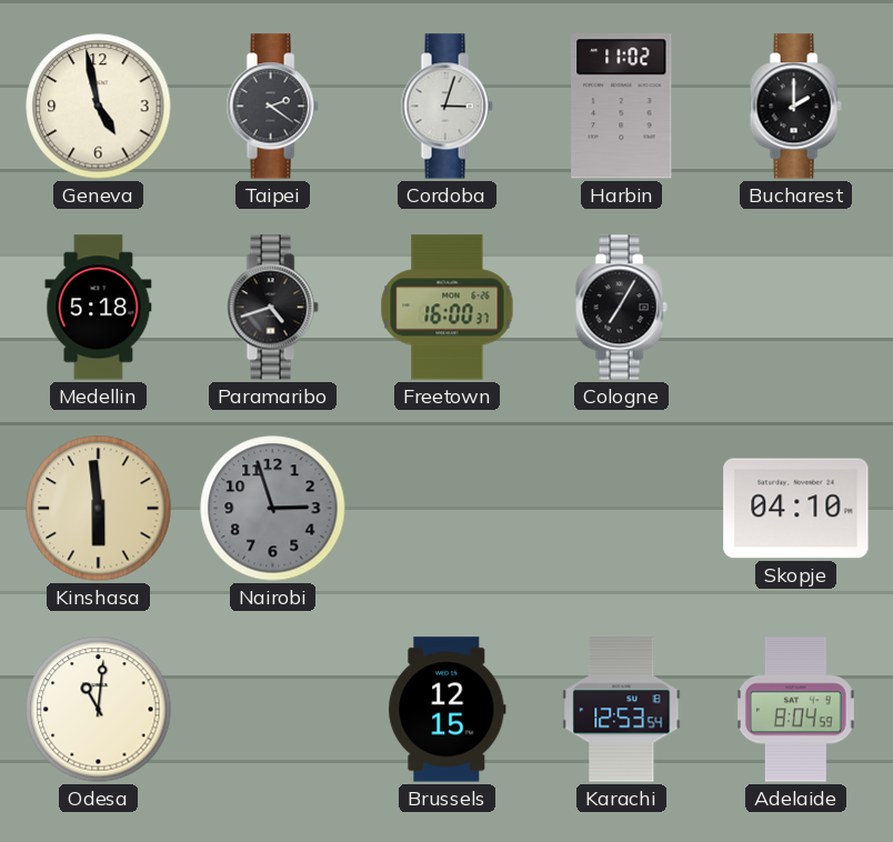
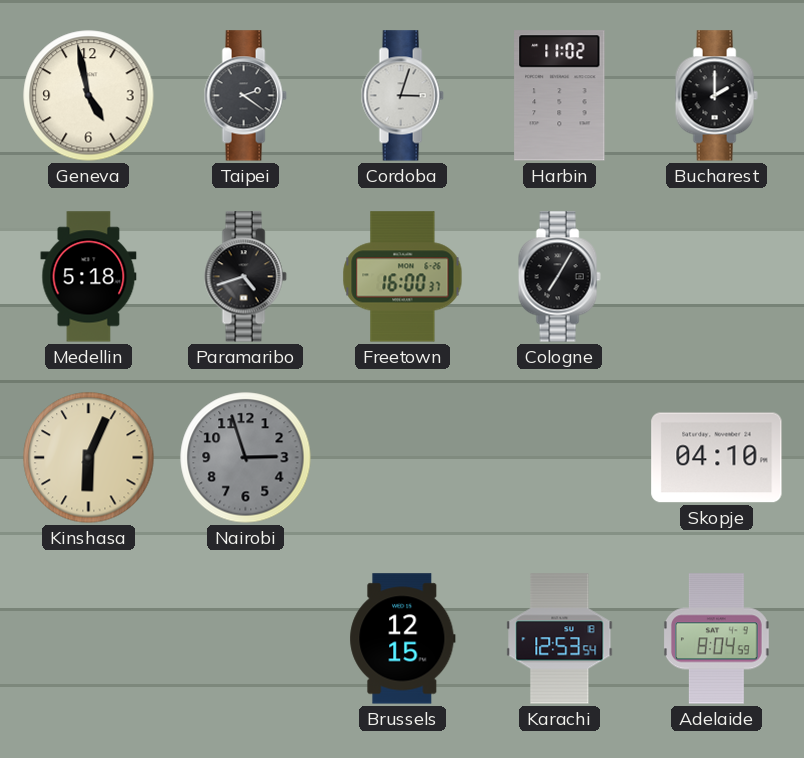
Kinshasa: 5:59 -> 6:04
Odesa: 11:01 -> none
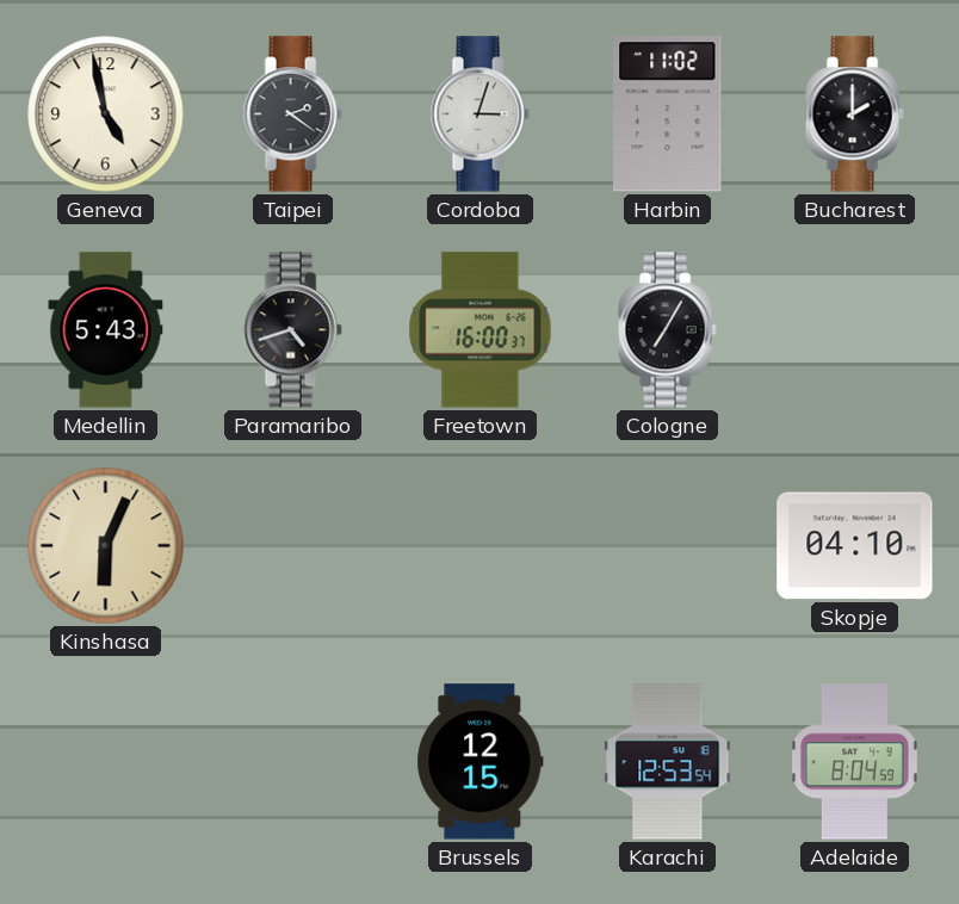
Medellin: 5:18 -> 5:43
Nairobi: 2:57 -> none
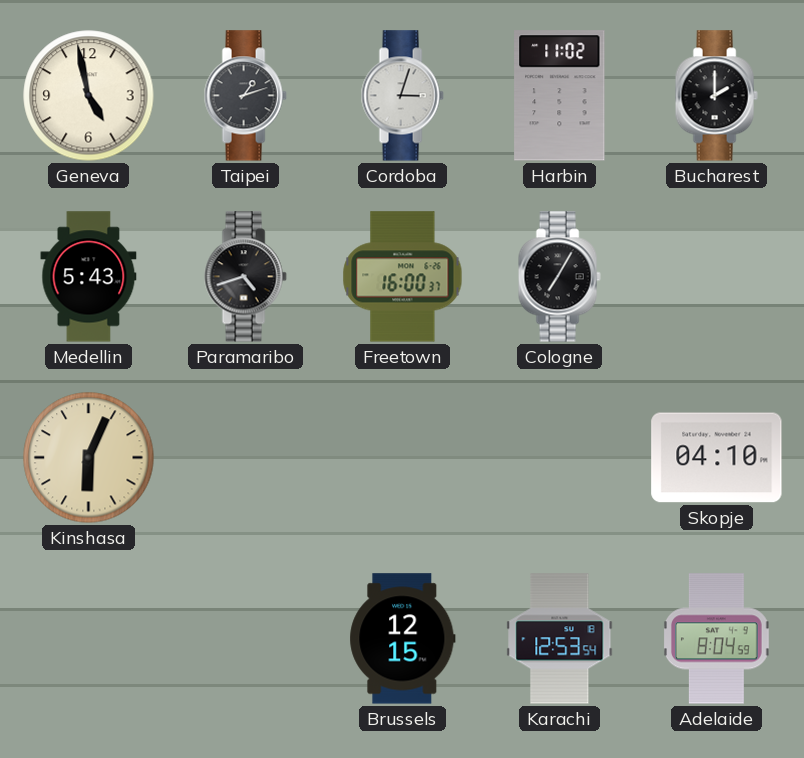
Taipei: 2:21 -> 1:12
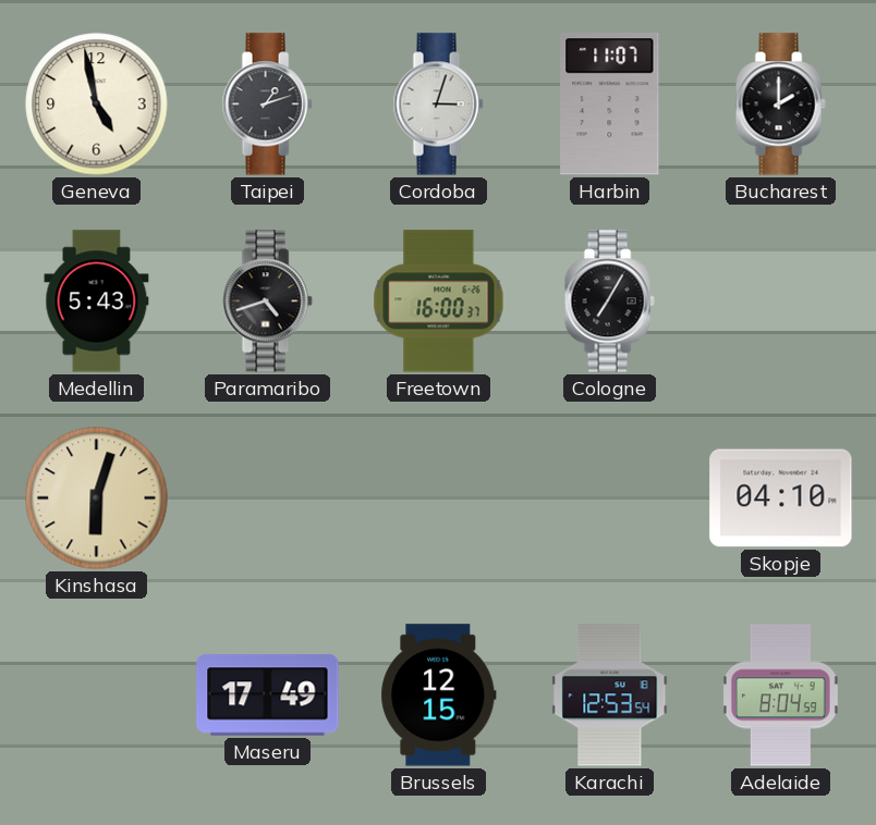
Harbin: 11:02 -> 11:07
Kinshasa: 6:04 -> 6:03
Maseru: none -> 17:49
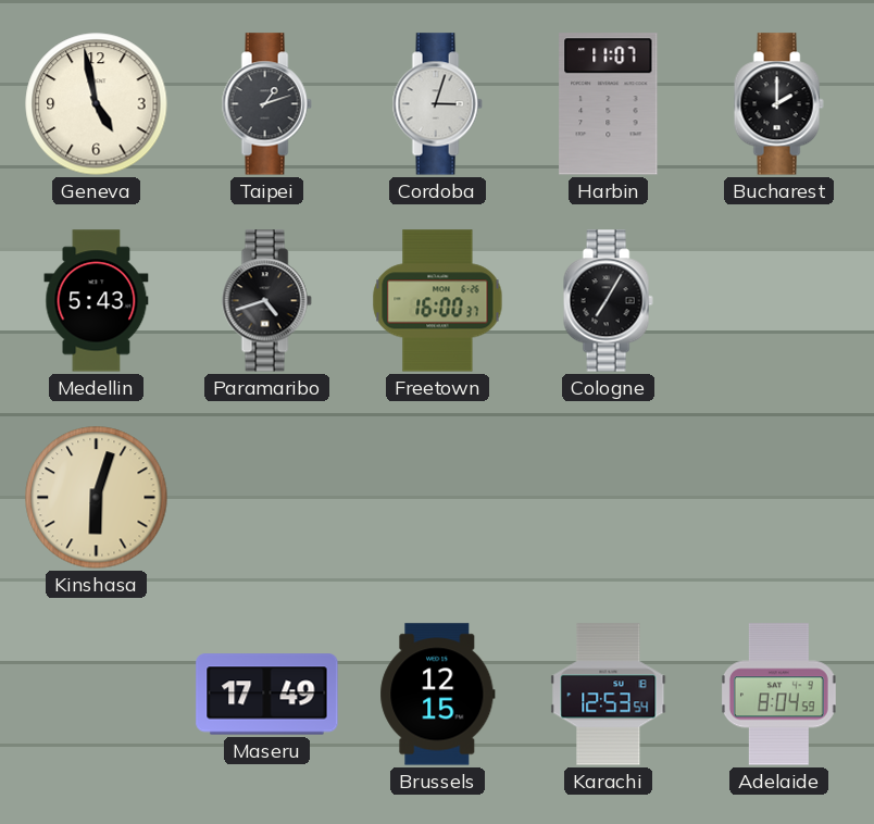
Skopje: 04:10 -> none
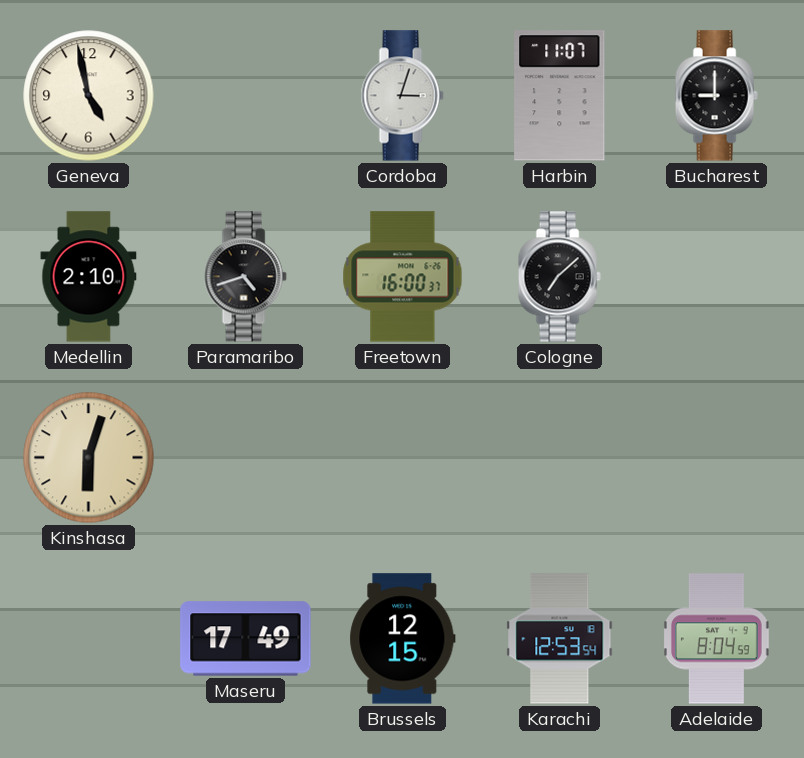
Taipei: 1:12 -> none
Bucharest: 2:00 -> 9:00
Medellin: 5:43 -> 2:10
Cologne: 7:05 -> 7:08
